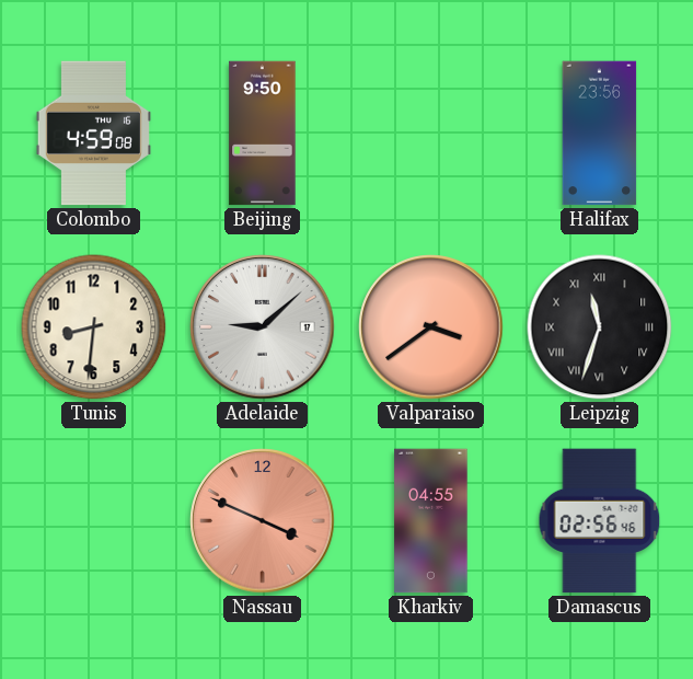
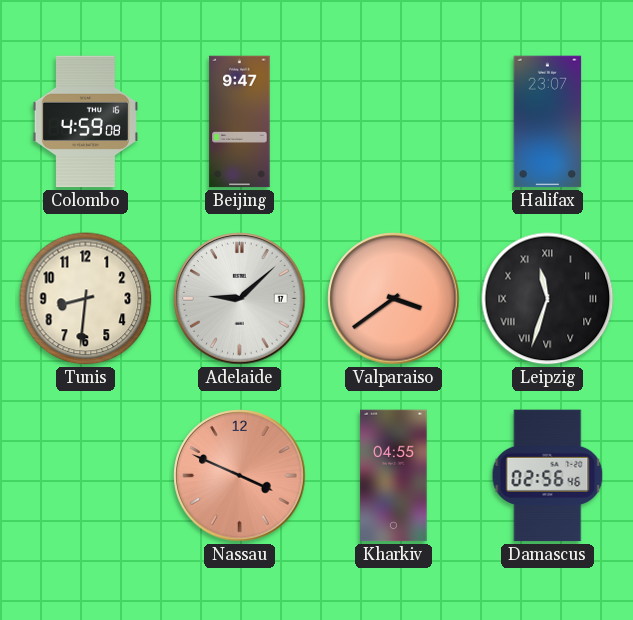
Beijing: 9:50 -> 9:47
Halifax: 23:56 -> 23:07
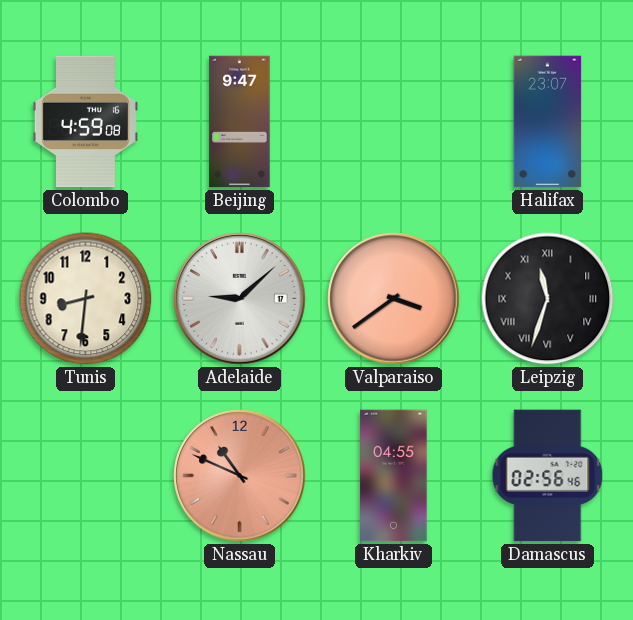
Nassau: 3:49 -> 10:49
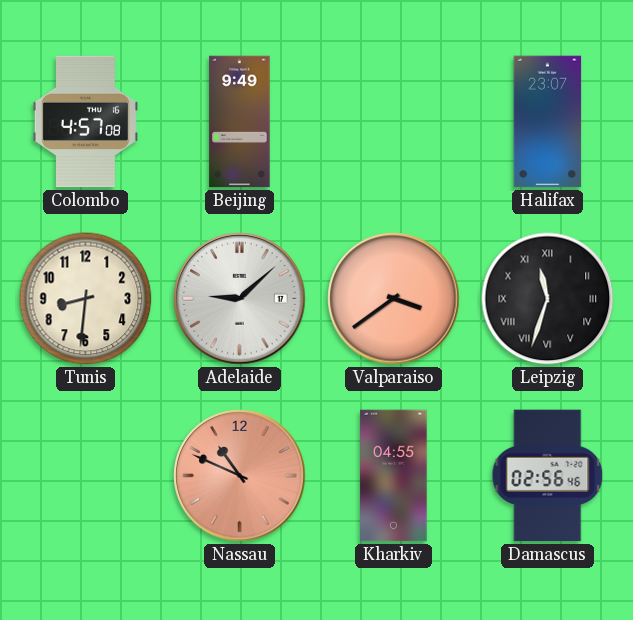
Colombo: 4:59 -> 4:57
Beijing: 9:47 -> 9:49
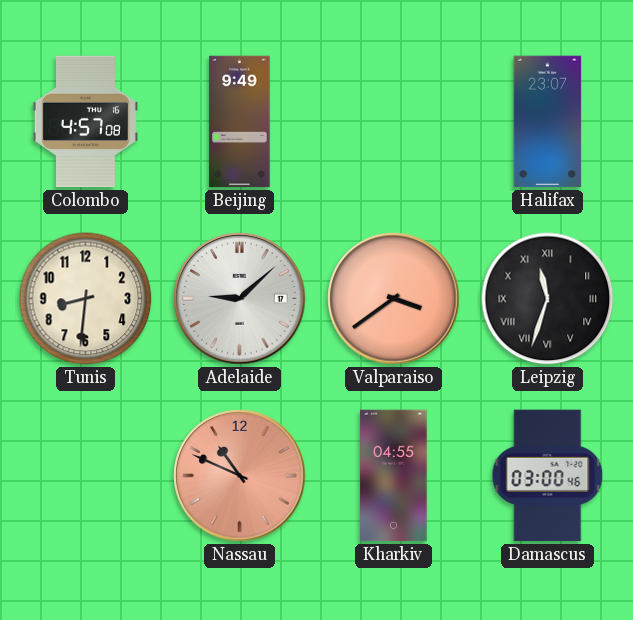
Damascus: 02:56 -> 03:00
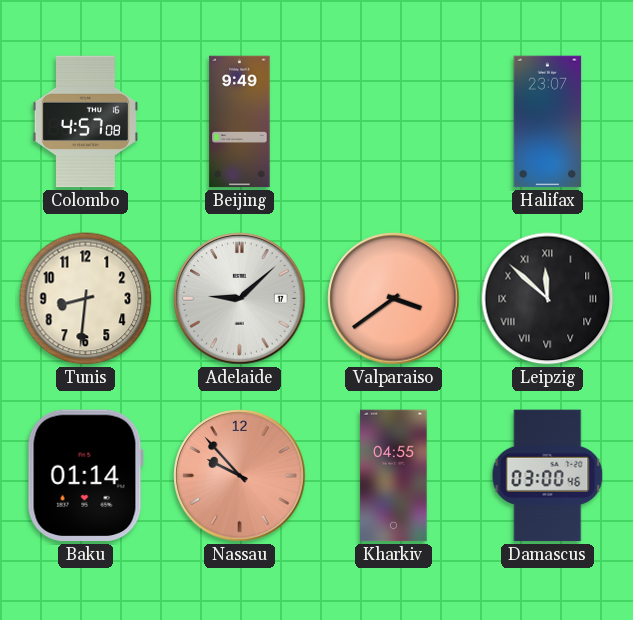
Leipzig: 11:33 -> 11:52
Baku: none -> 01:14
Nassau: 10:49 -> 9:53
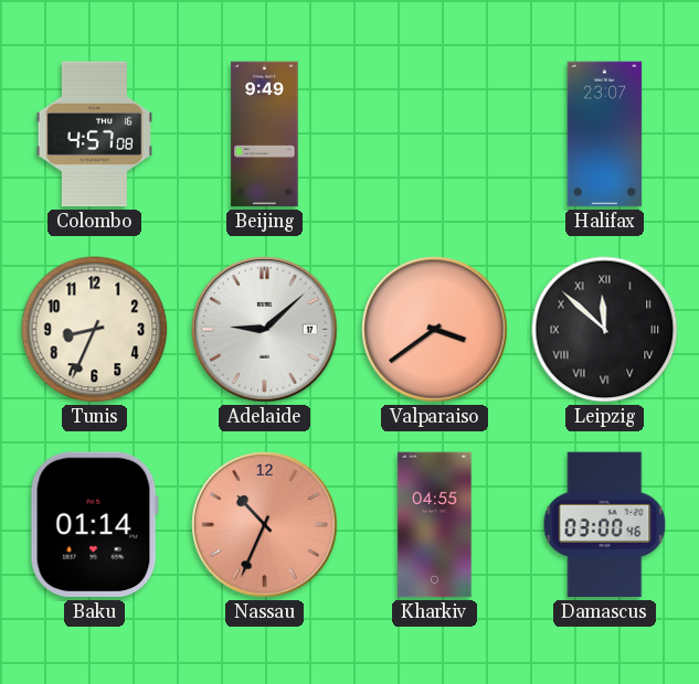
Tunis: 8:31 -> 8:34
Nassau: 9:53 -> 10:34
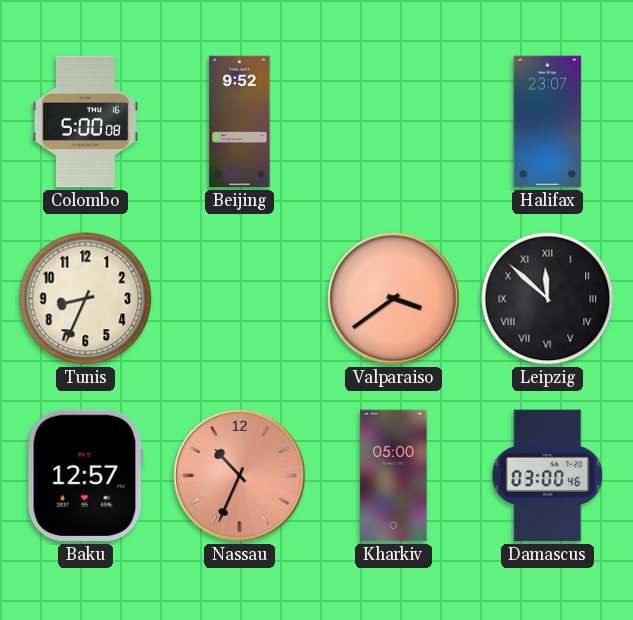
Colombo: 4:57 -> 5:00
Beijing: 9:49 -> 9:52
Adelaide: 9:08 -> none
Baku: 01:14 -> 12:57
Kharkiv: 04:55 -> 05:00
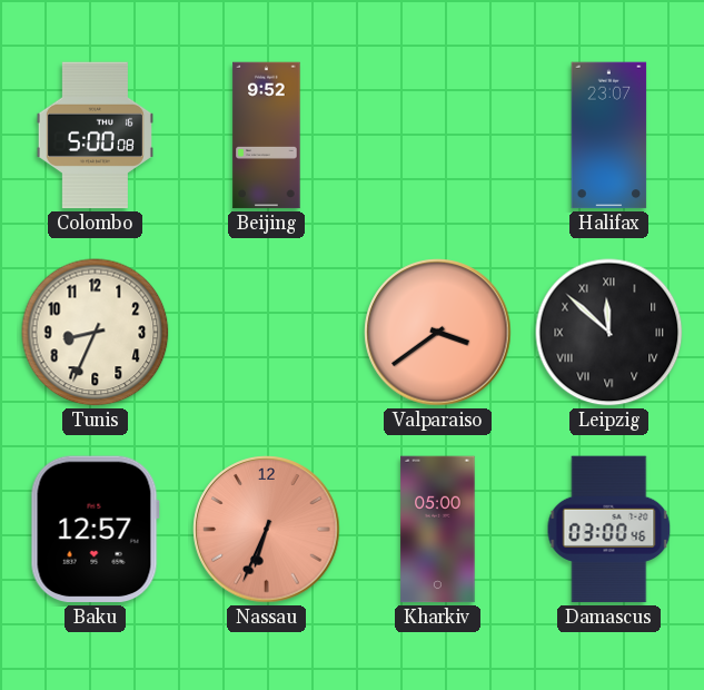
Nassau: 10:34 -> 6:34
